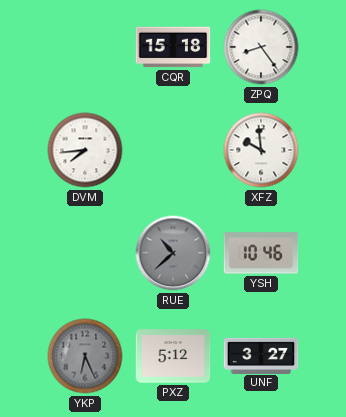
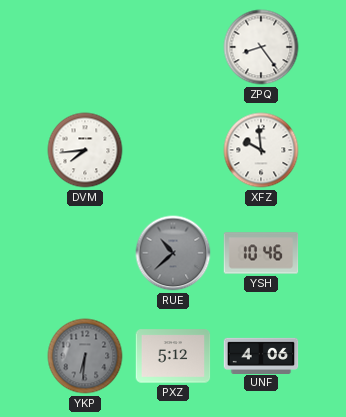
CQR: 15:18 -> none
YKP: 6:26 -> 6:31
UNF: 3:27 -> 4:06
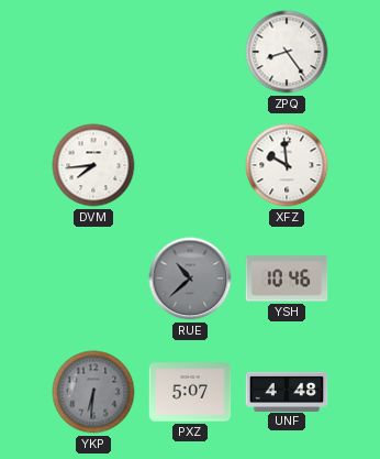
PXZ: 5:12 -> 5:07
UNF: 4:06 -> 4:48
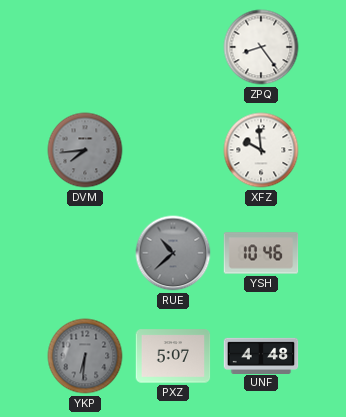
DVM dial: white -> grey
